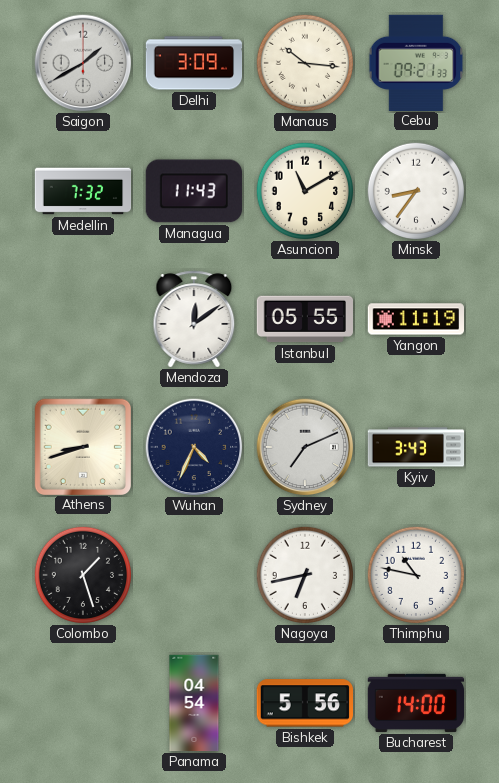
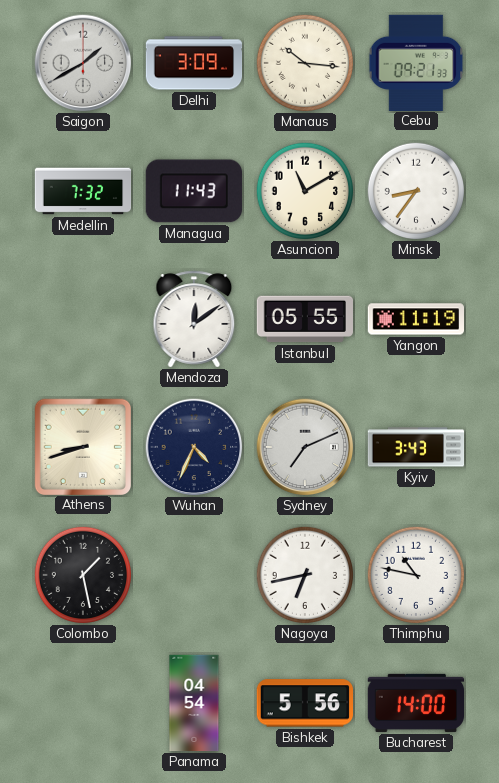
Colombo: 1:27 -> 1:28
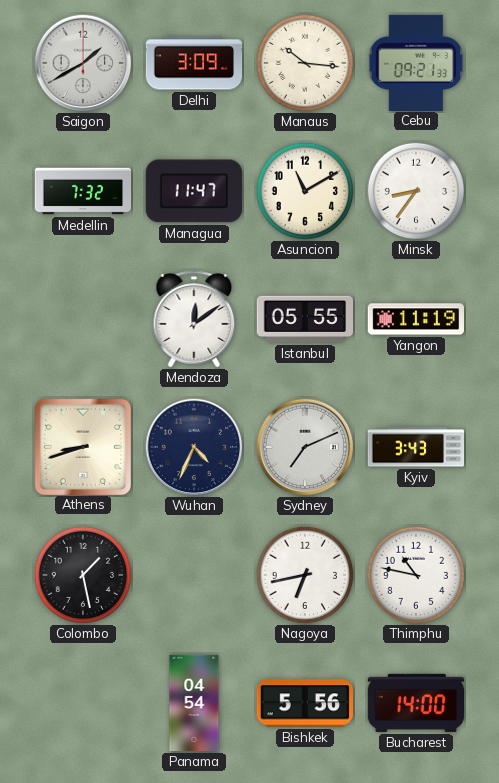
Managua: 11:43 -> 11:47
